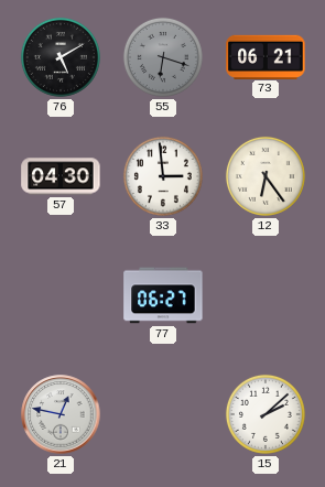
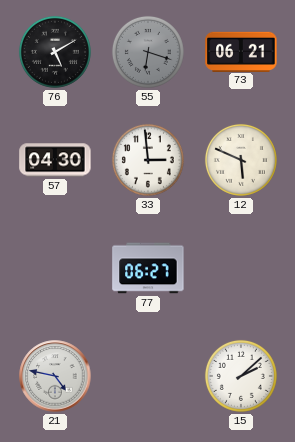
12: 6:24 -> 5:49
21: 12:47 -> 4:47
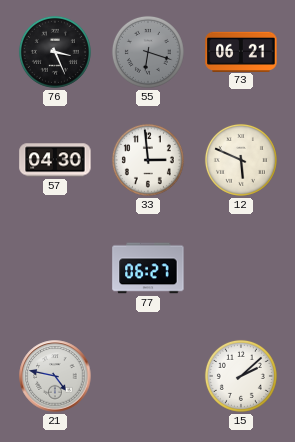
76: 5:10 -> 3:26
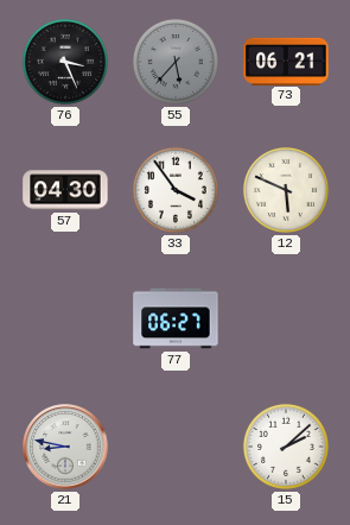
55: 6:18 -> 5:37
33: 2:59 -> 3:54
21: 4:47 -> 8:47
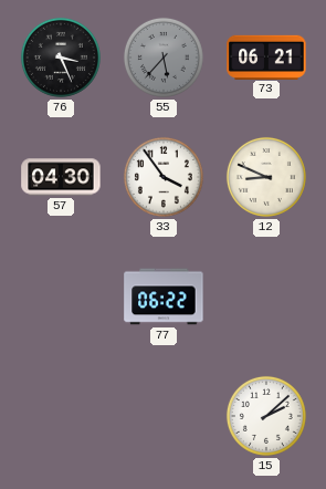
12: 5:49 -> 8:49
77: 06:27 -> 06:22
21: 8:47 -> none
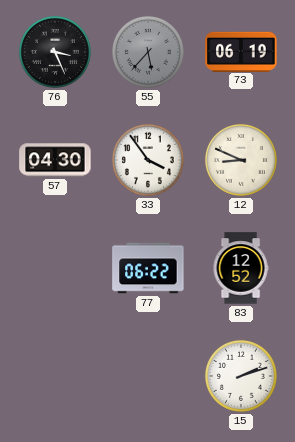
73: 06:21 -> 06:19
83: none -> 12:52
15: 2:08 -> 2:12
